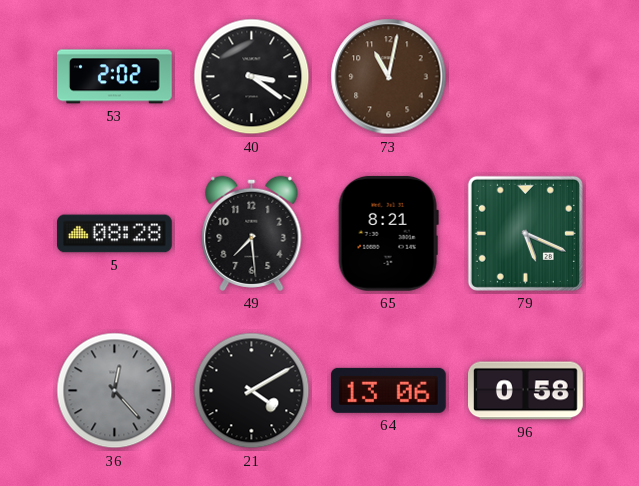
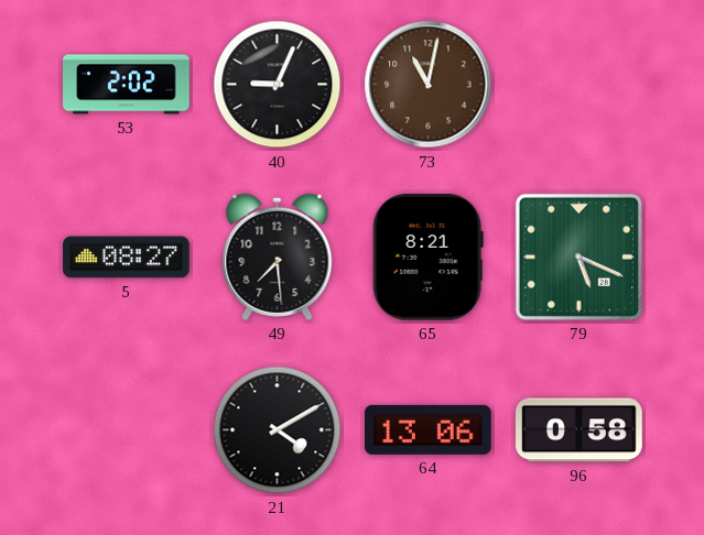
40: 3:21 -> 9:04
5: 08:28 -> 08:27
36: 12:23 -> none
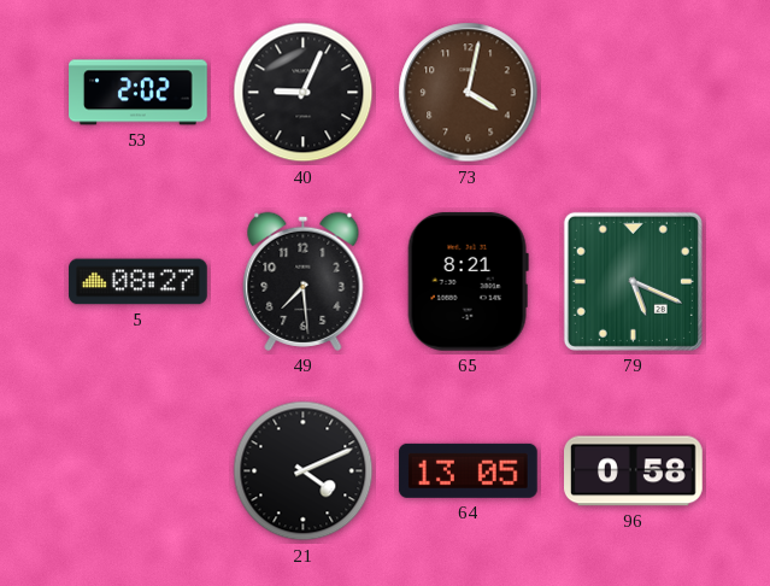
73: 11:02 -> 4:02
21: 4:10 -> 4:11
64: 13:06 -> 13:05
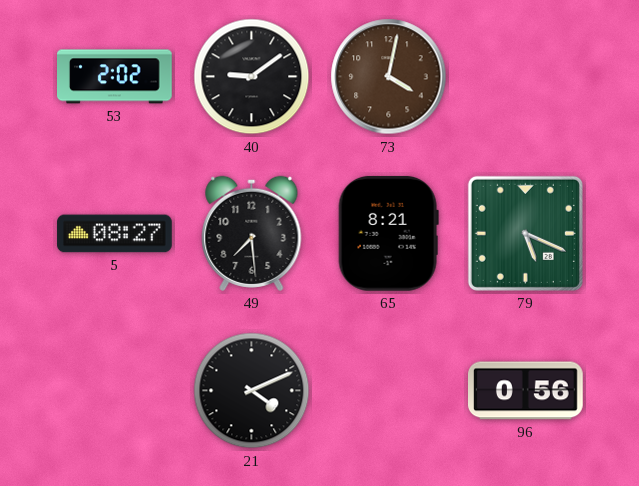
40: 9:04 -> 9:09
64: 13:05 -> none
96: 0:58 -> 0:56
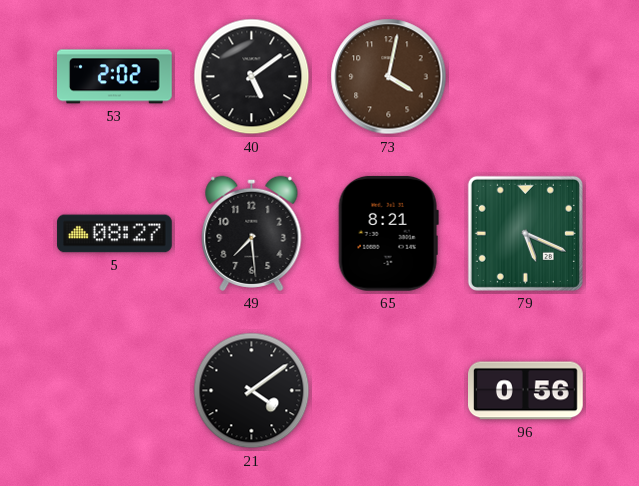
40: 9:09 -> 5:09
21: 4:11 -> 4:09
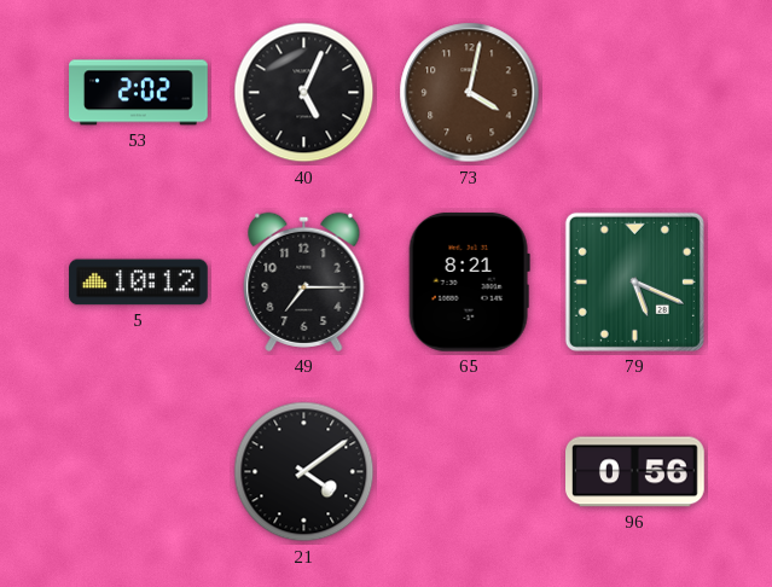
40: 5:09 -> 5:04
5: 08:27 -> 10:12
49: 7:29 -> 7:15
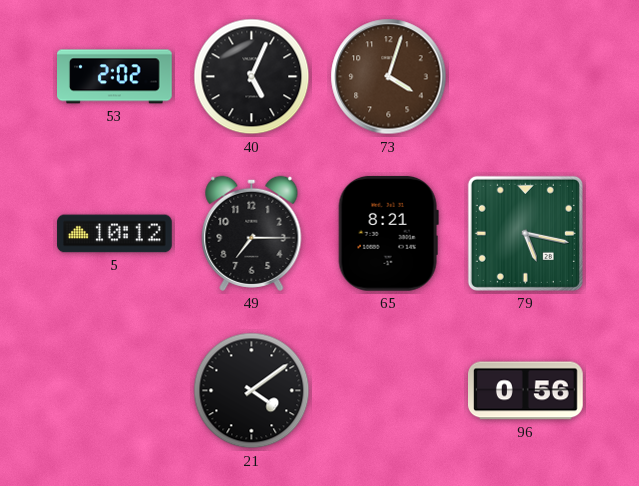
73: 4:02 -> 4:03
79: 5:19 -> 5:17
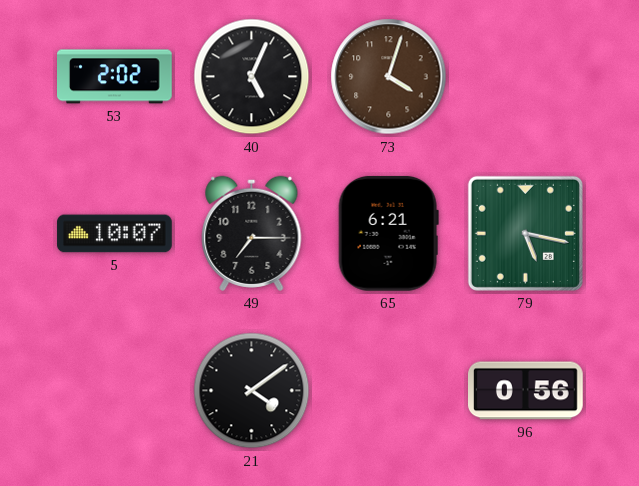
5: 10:12 -> 10:07
65: 8:21 -> 6:21
